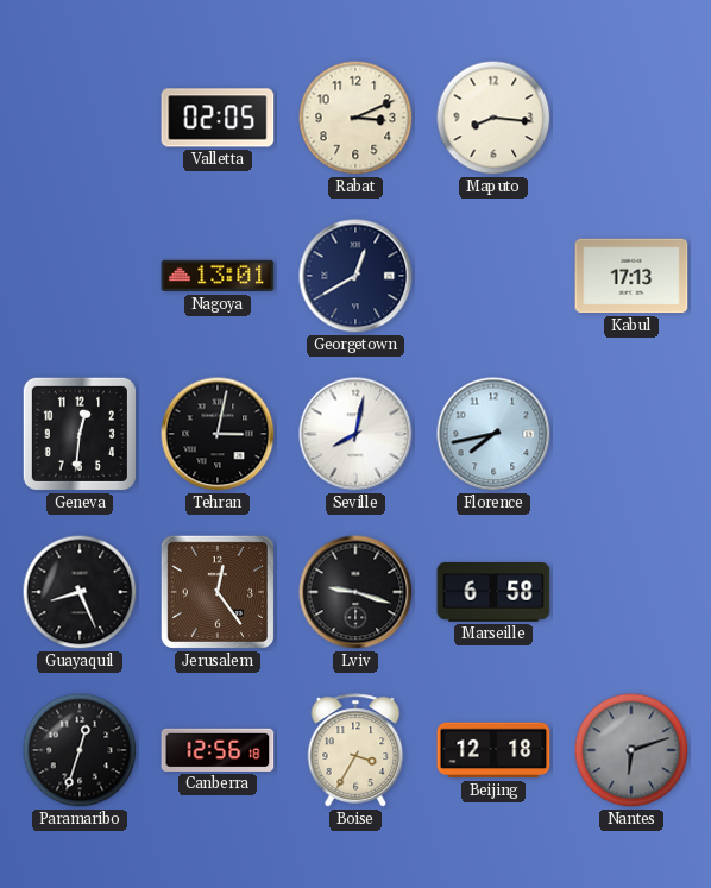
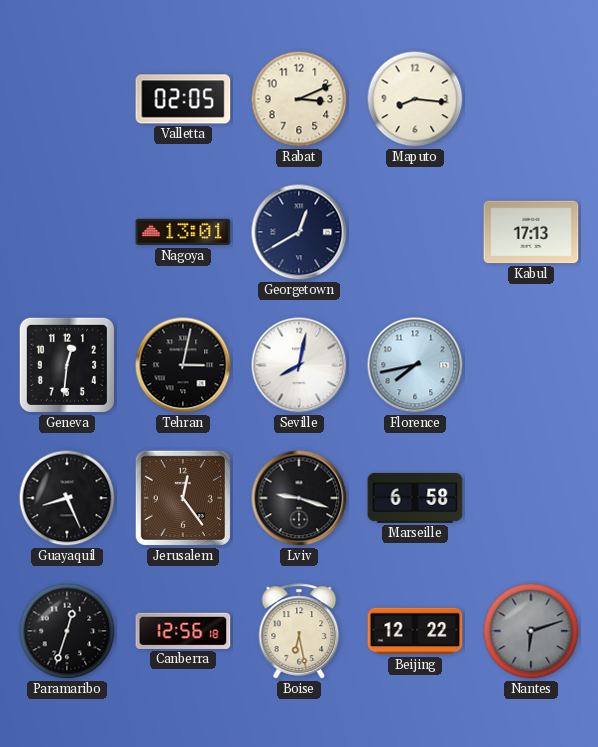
Boise: 3:35 -> 6:28
Beijing: 12:18 -> 12:22
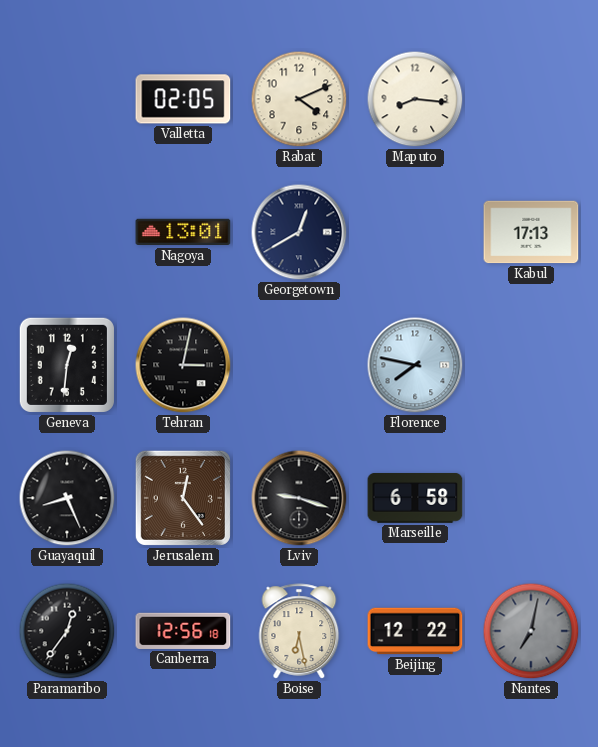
Rabat: 3:11 -> 4:11
Seville: 8:02 -> none
Florence: 7:43 -> 7:47
Paramaribo: 12:33 -> 12:36
Nantes: 6:12 -> 7:02
